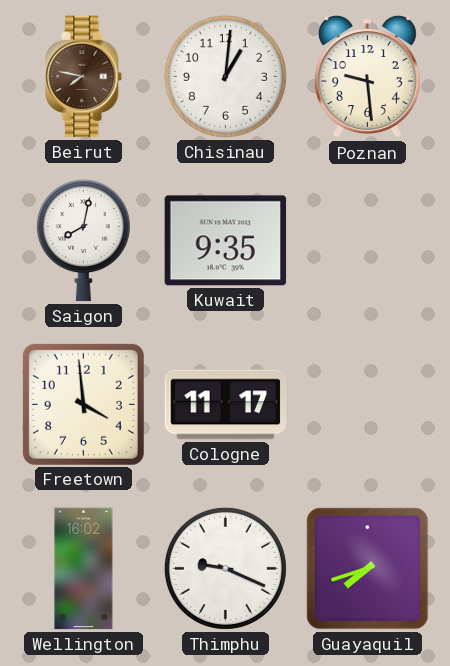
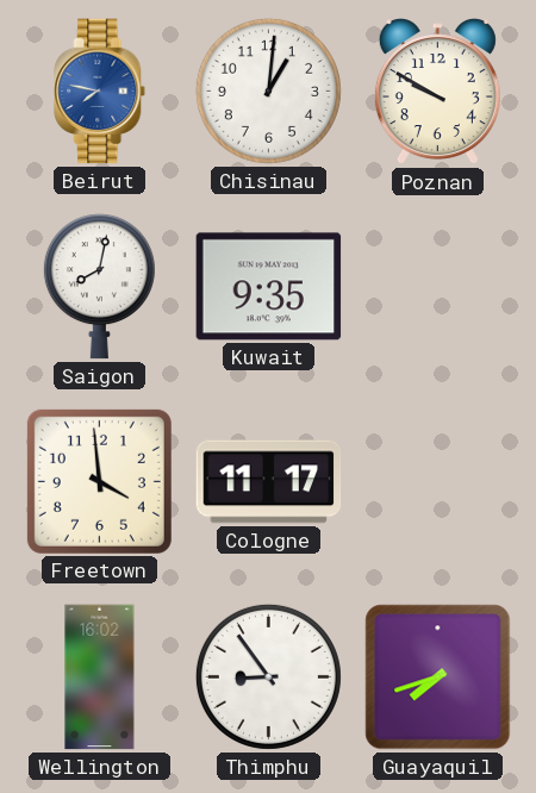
Beirut dial: brown -> blue
Poznan: 9:29 -> 9:50
Thimphu: 9:19 -> 8:54
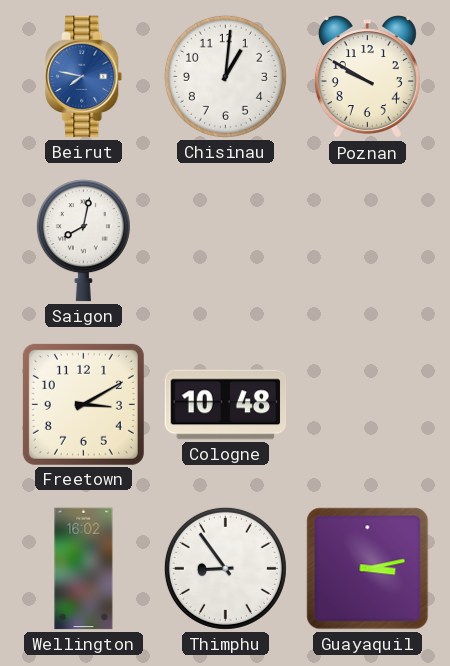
Kuwait: 9:35 -> none
Freetown: 3:59 -> 3:10
Cologne: 11:17 -> 10:48
Guayaquil: 7:42 -> 3:13
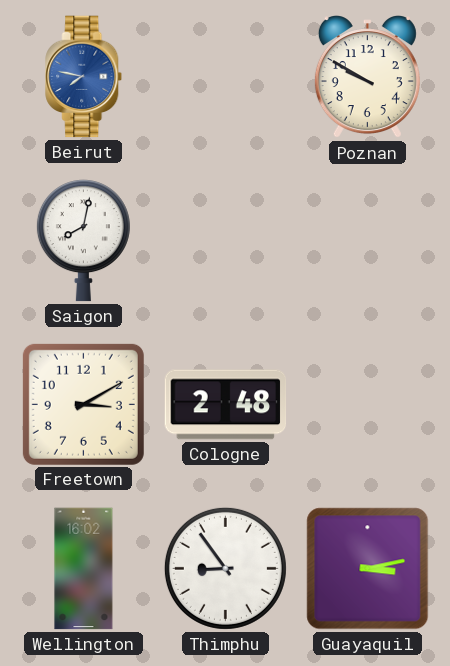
Chisinau: 1:01 -> none
Cologne: 10:48 -> 2:48
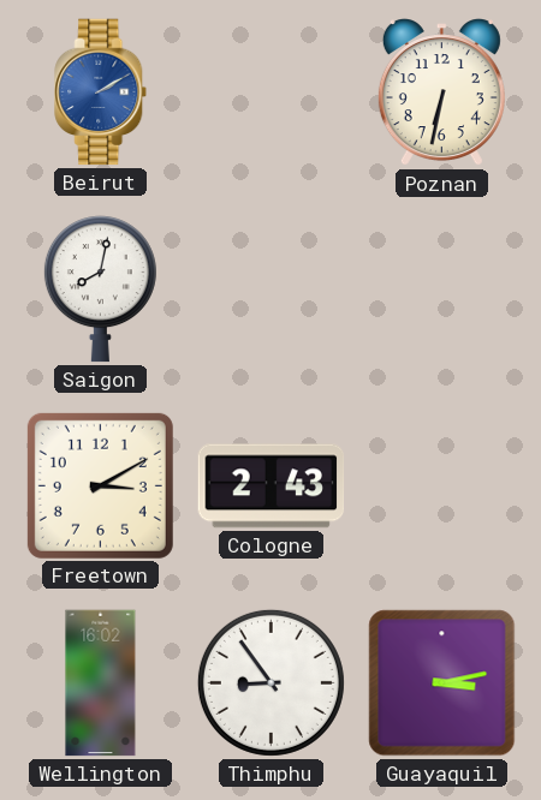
Beirut: 7:47 -> 2:10
Poznan: 9:50 -> 6:32
Cologne: 2:48 -> 2:43
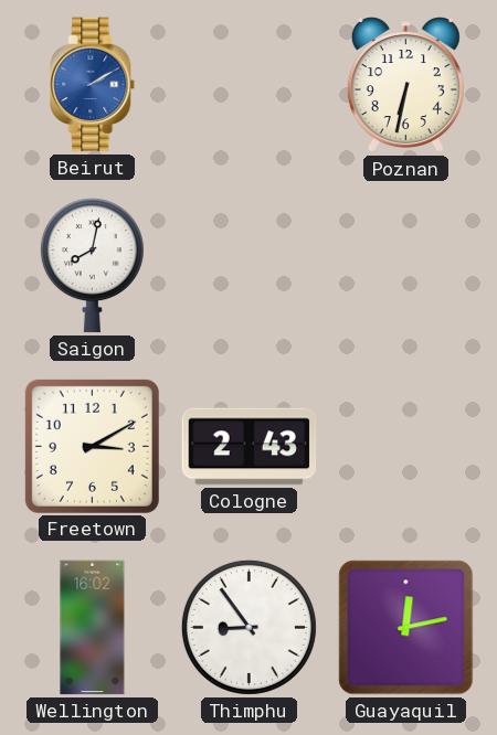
Guayaquil: 3:13 -> 12:13
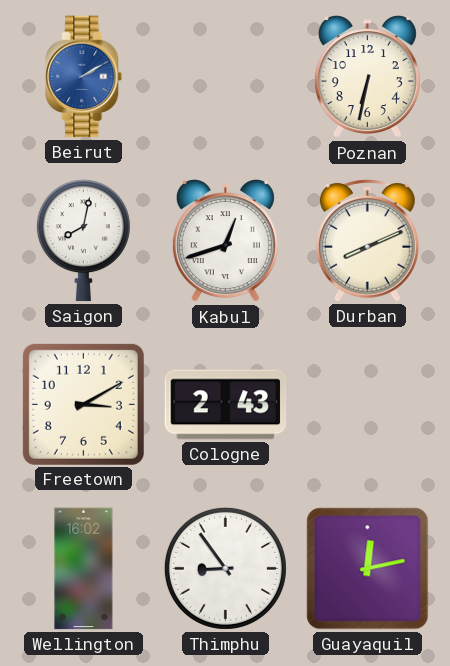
Kabul: none -> 12:42
Durban: none -> 8:11
